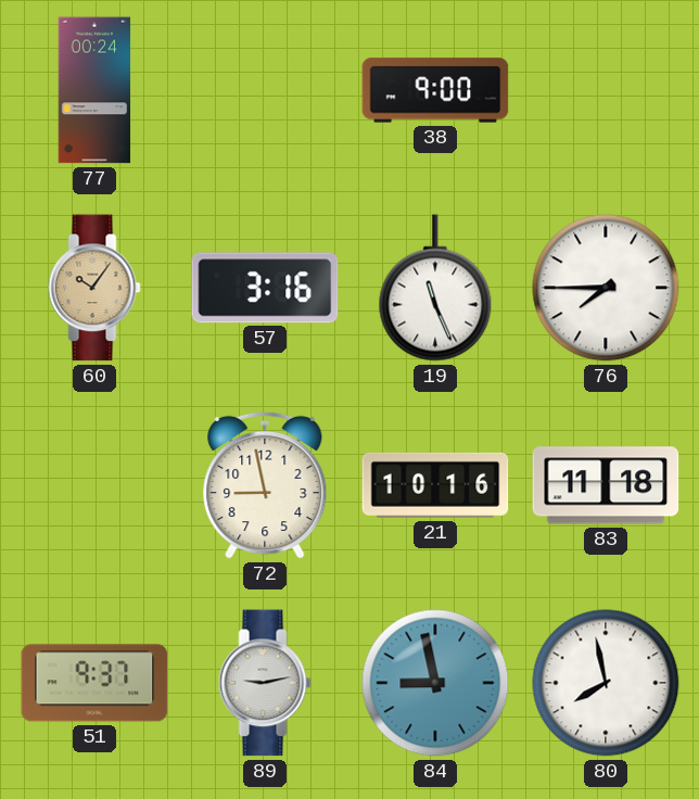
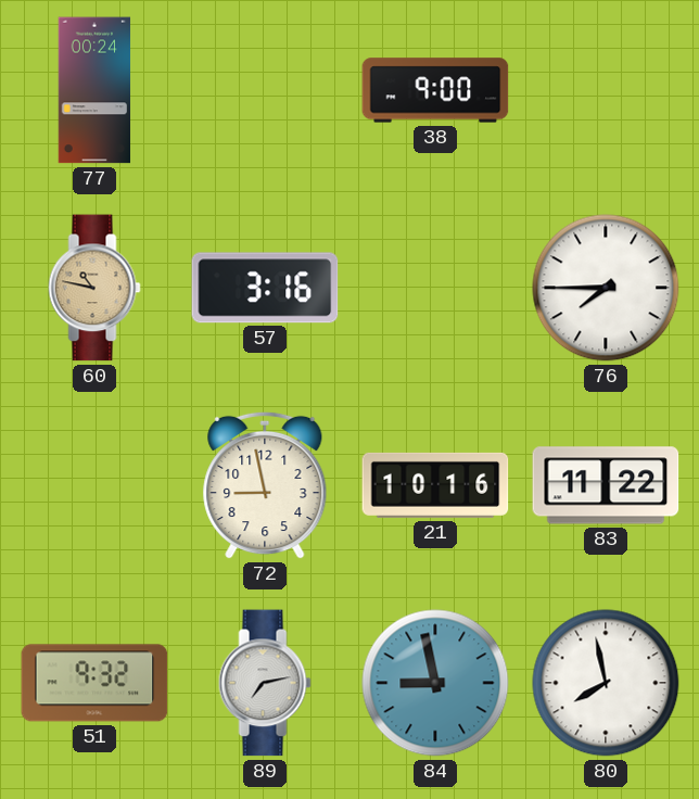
60: 10:06 -> 10:47
19: 11:26 -> none
83: 11:18 -> 11:22
51: 9:37 -> 9:32
89: 9:13 -> 7:13
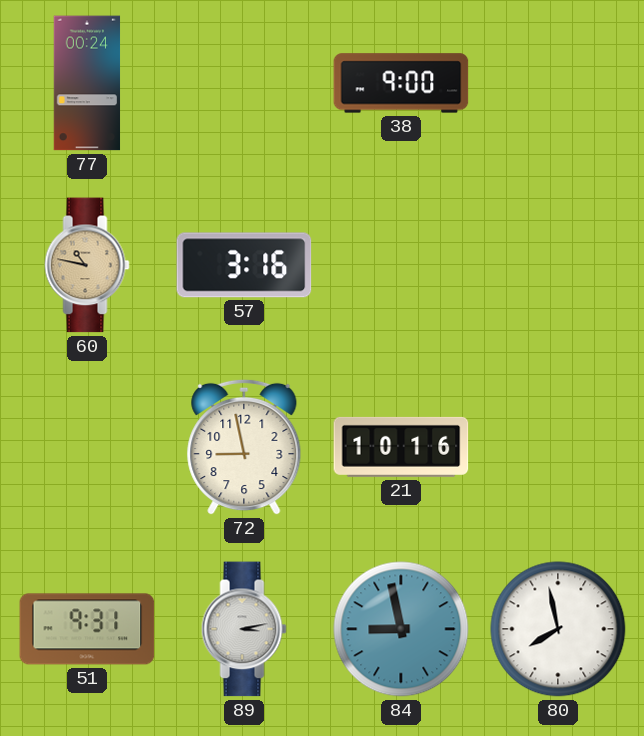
76: 7:45 -> none
83: 11:22 -> none
51: 9:32 -> 9:31
89: 7:13 -> 3:13
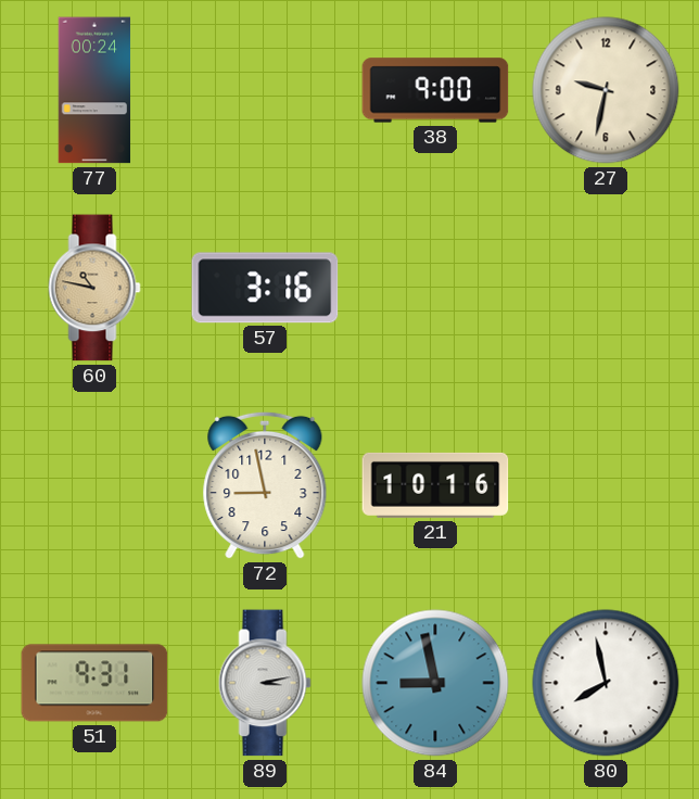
27: none -> 9:32
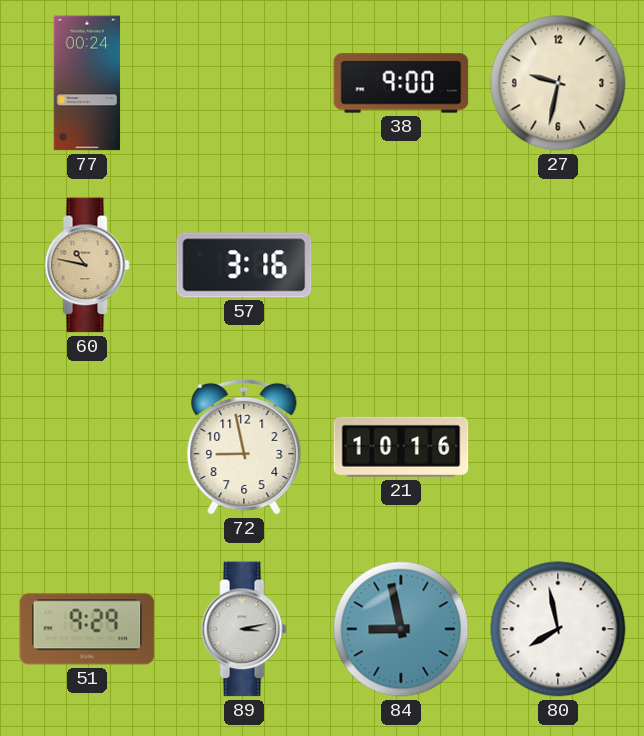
51: 9:31 -> 9:29
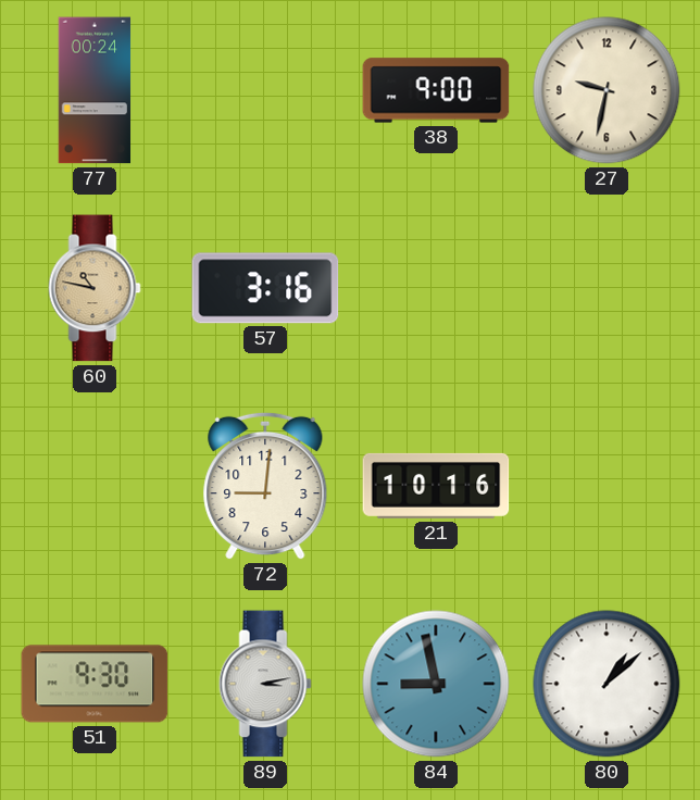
72: 8:58 -> 9:01
51: 9:29 -> 9:30
80: 7:58 -> 1:08
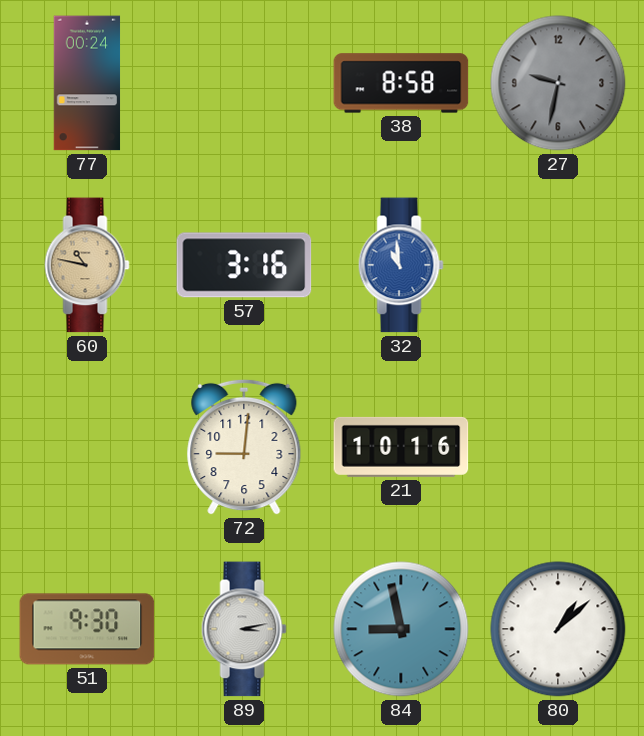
38: 9:00 -> 8:58
27 dial: cream -> grey
32: none -> 10:59
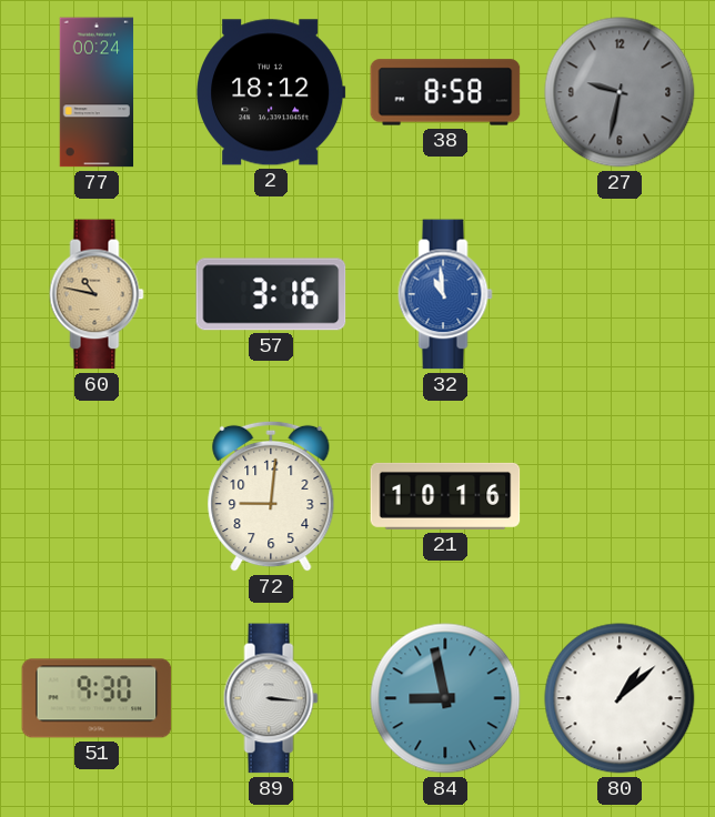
2: none -> 18:12
89: 3:13 -> 3:16
